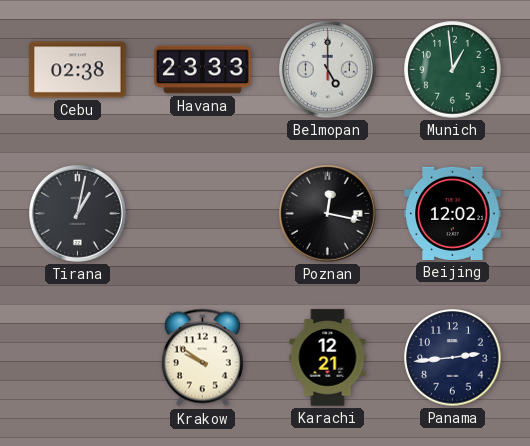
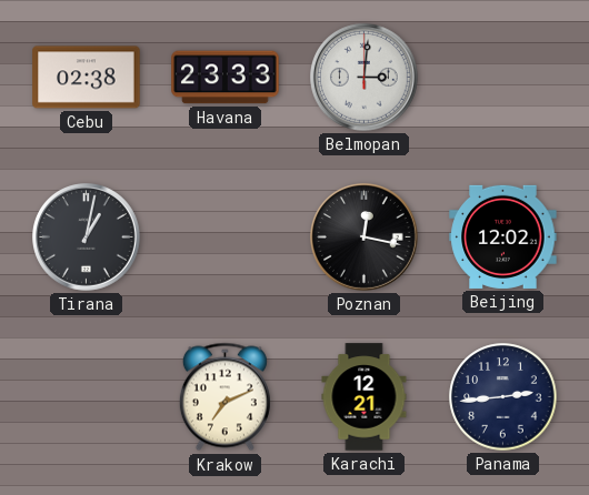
Belmopan: 5:00 -> 3:01
Munich: 12:59 -> none
Krakow: 9:51 -> 7:11
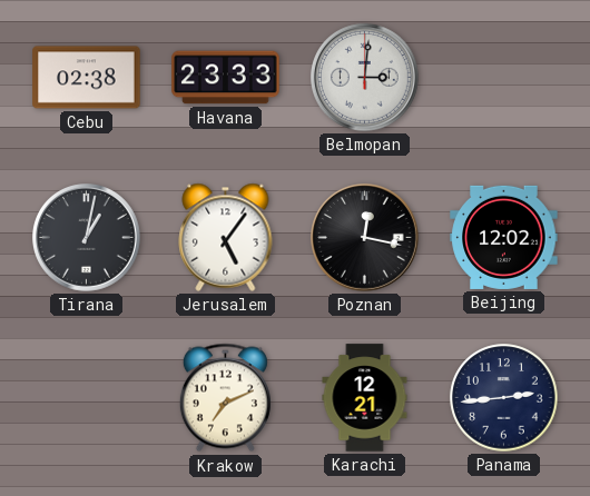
Jerusalem: none -> 5:06
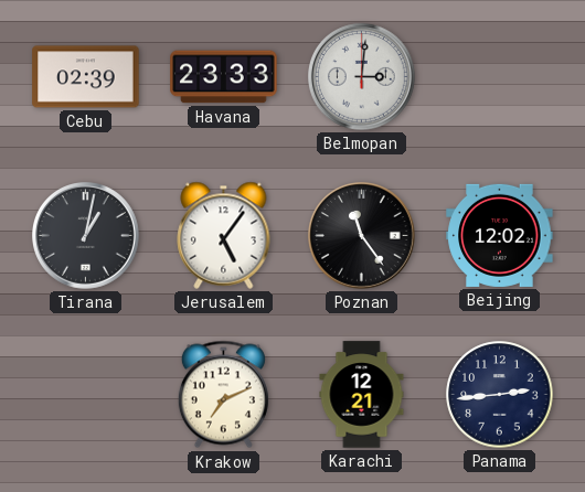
Cebu: 02:38 -> 02:39
Poznan: 12:17 -> 11:24
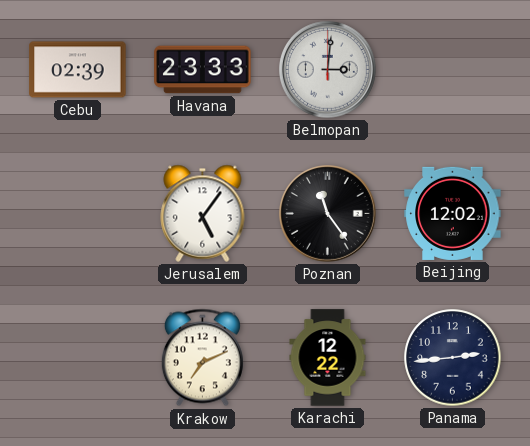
Tirana: 1:02 -> none
Karachi: 12:21 -> 12:22
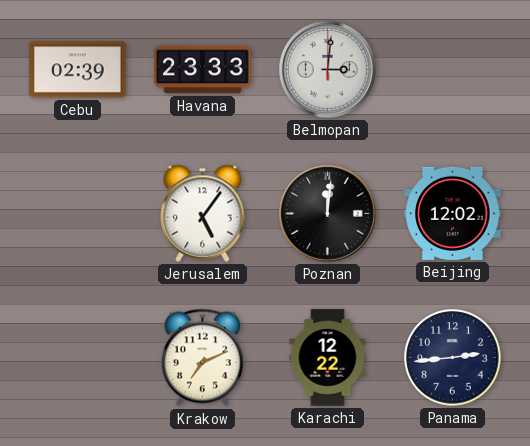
Poznan: 11:24 -> 12:01
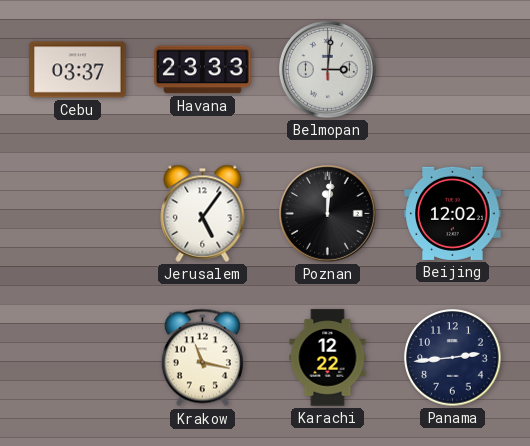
Cebu: 02:39 -> 03:37
Krakow: 7:11 -> 11:17
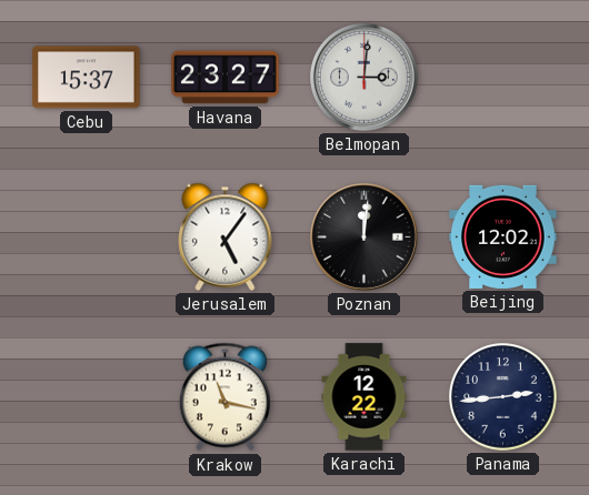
Cebu: 03:37 -> 15:37
Havana: 23:33 -> 23:27
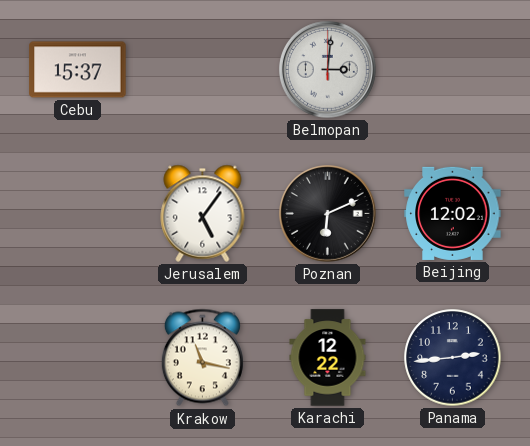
Havana: 23:27 -> none
Poznan: 12:01 -> 6:11
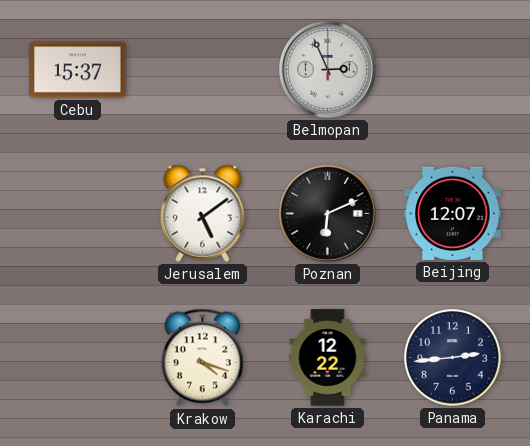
Belmopan: 3:01 -> 2:56
Jerusalem: 5:06 -> 5:09
Beijing: 12:02 -> 12:07
Krakow: 11:17 -> 4:18
